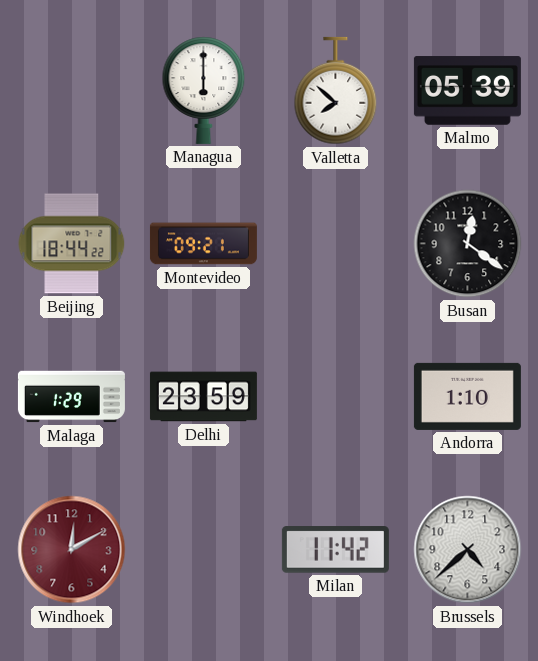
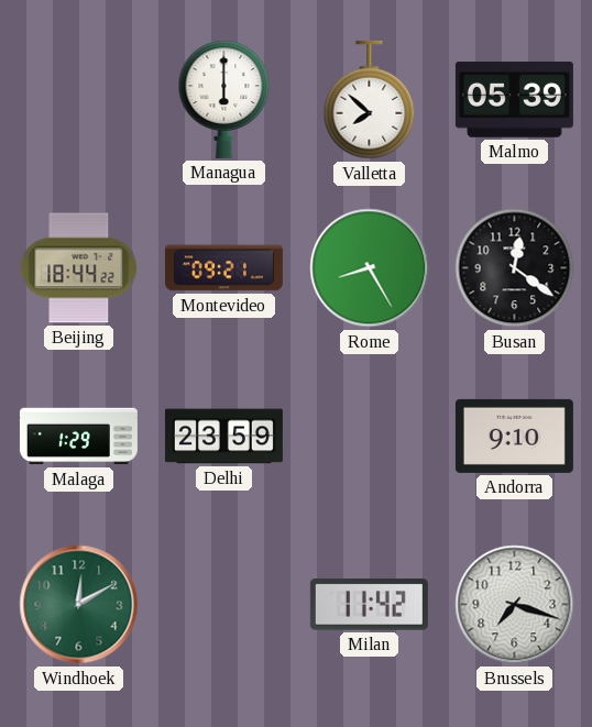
Rome: none -> 8:25
Andorra: 1:10 -> 9:10
Windhoek dial: burgundy -> green
Brussels: 4:38 -> 7:18
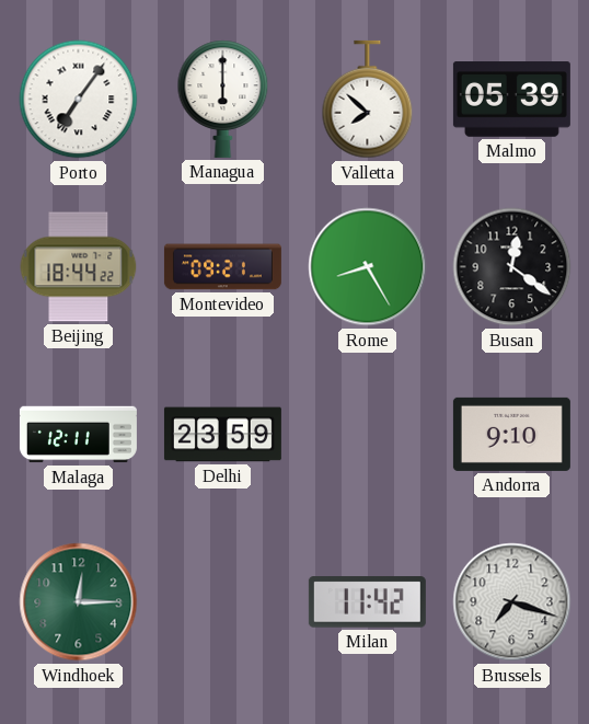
Porto: none -> 7:06
Malaga: 1:29 -> 12:11
Windhoek: 12:10 -> 12:15
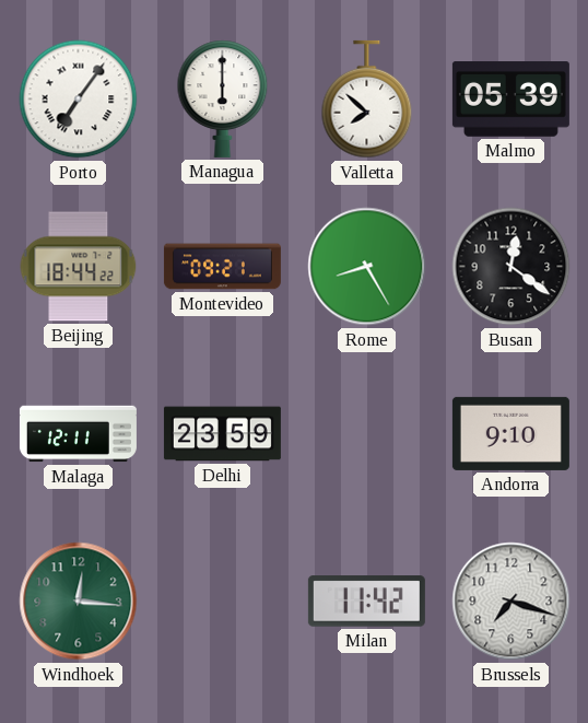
Windhoek: 12:15 -> 12:16
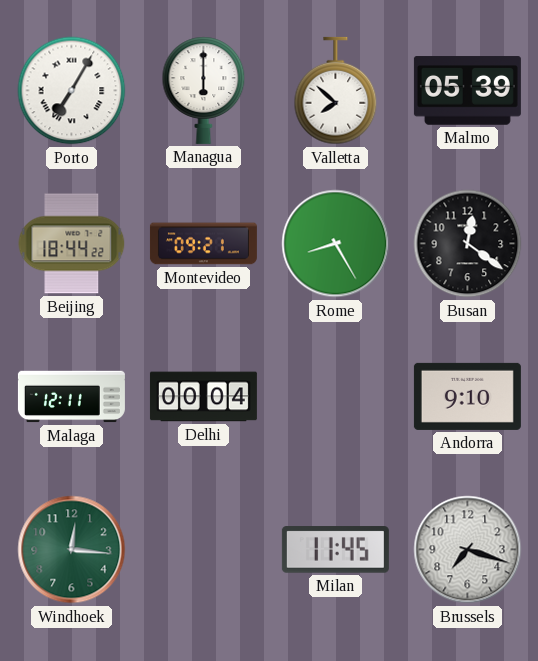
Porto: 7:06 -> 7:05
Delhi: 23:59 -> 00:04
Milan: 11:42 -> 11:45
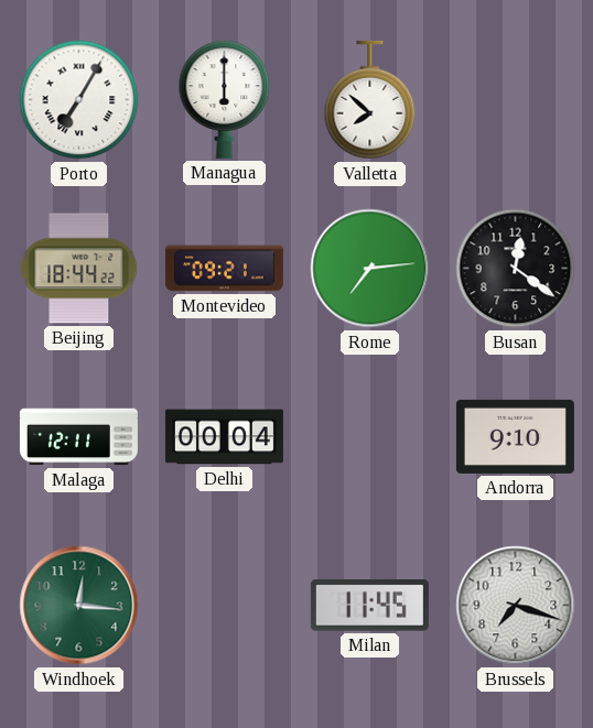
Malmo: 05:39 -> none
Rome: 8:25 -> 7:14
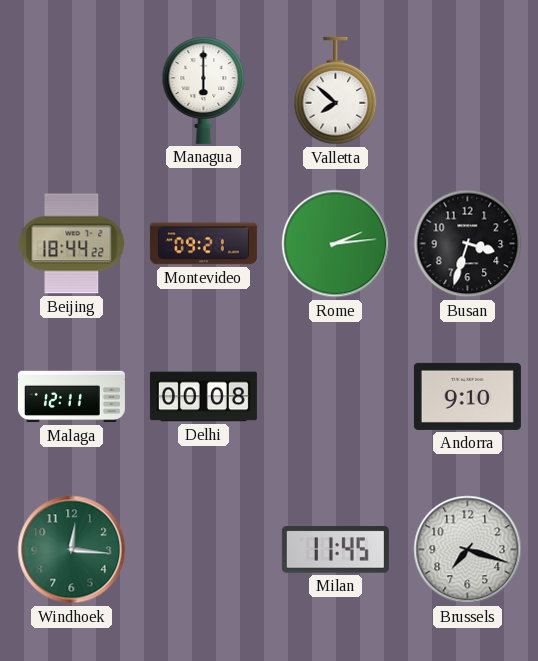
Porto: 7:05 -> none
Rome: 7:14 -> 2:14
Busan: 12:21 -> 3:33
Delhi: 00:04 -> 00:08
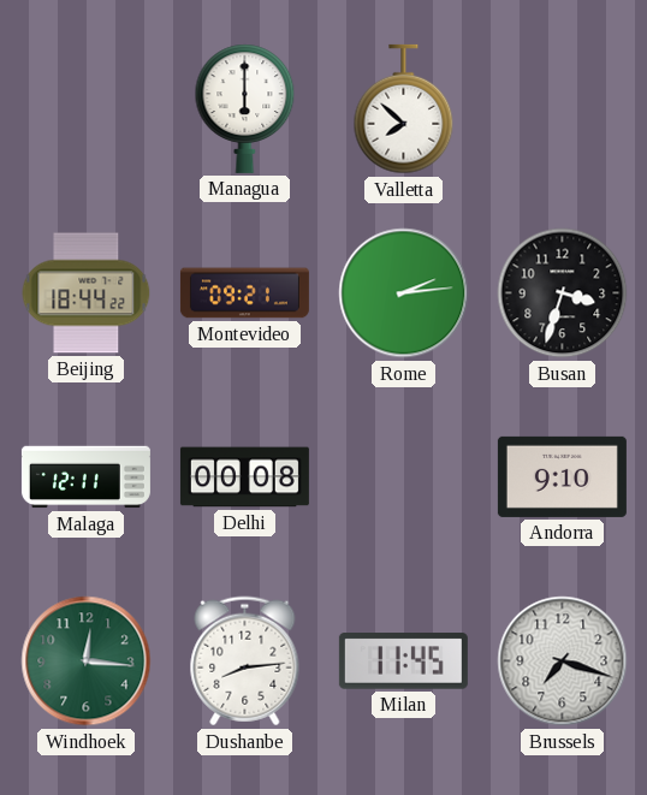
Dushanbe: none -> 8:14
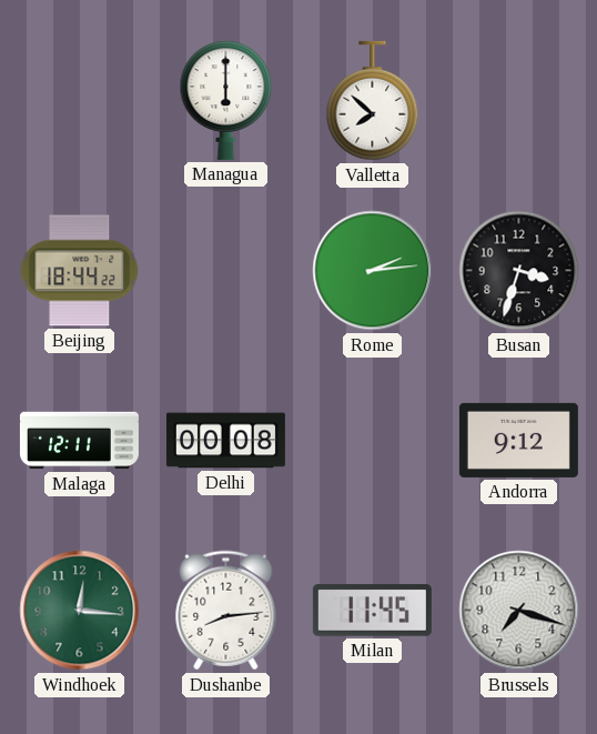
Montevideo: 09:21 -> none
Andorra: 9:10 -> 9:12
